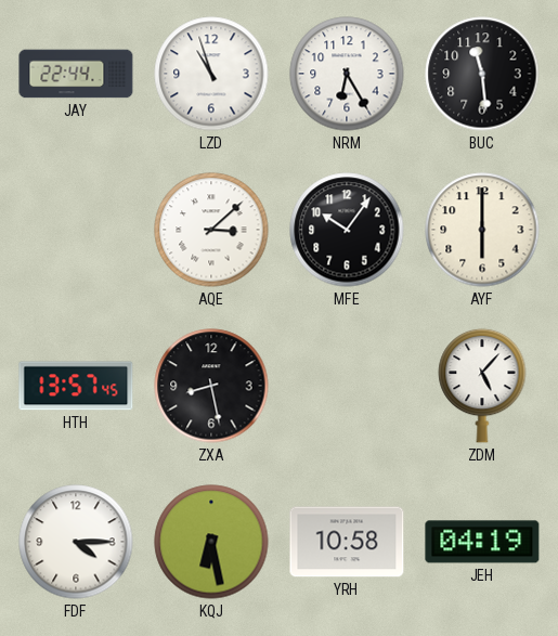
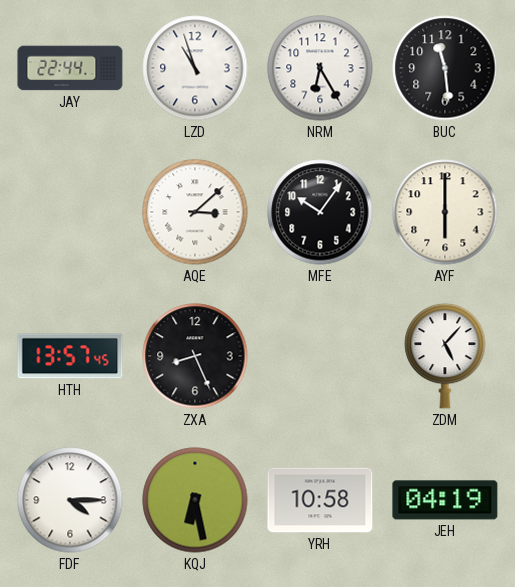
ZXA: 8:28 -> 8:26
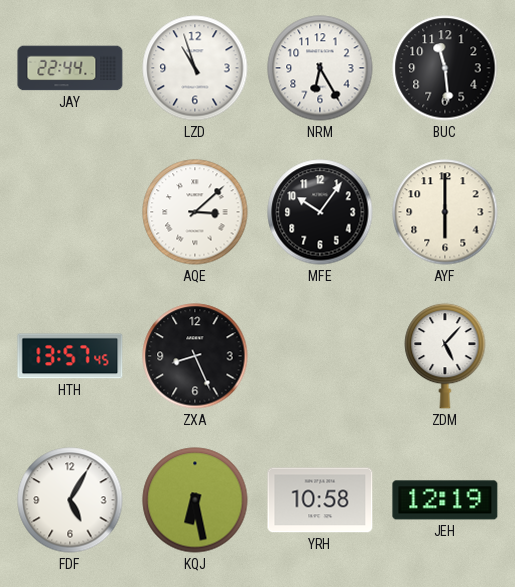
FDF: 4:15 -> 5:05
JEH: 04:19 -> 12:19
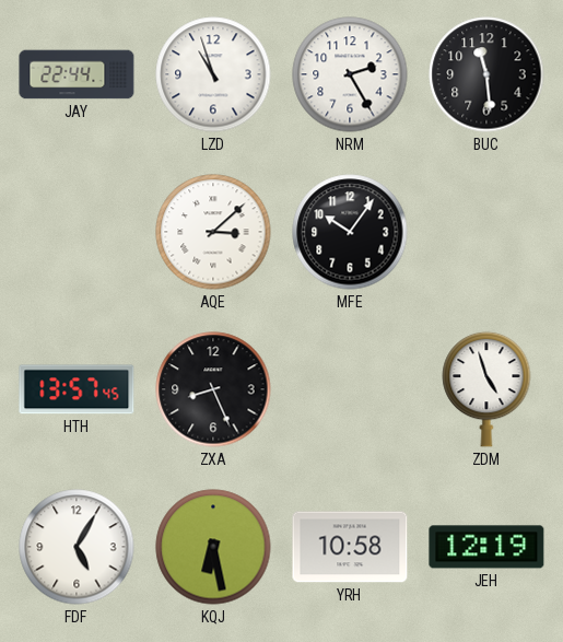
NRM: 6:25 -> 2:25
AYF: 6:00 -> none
ZDM: 5:07 -> 4:57
